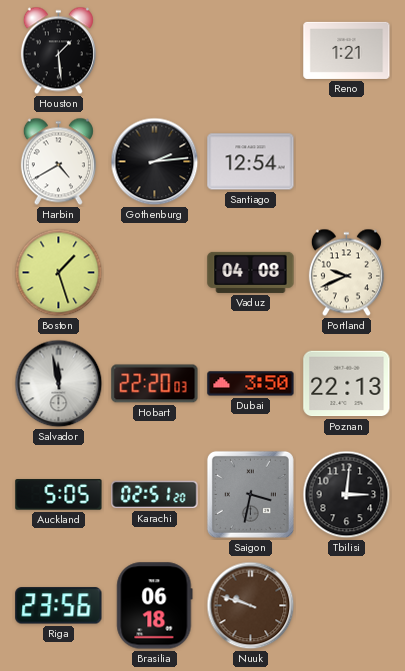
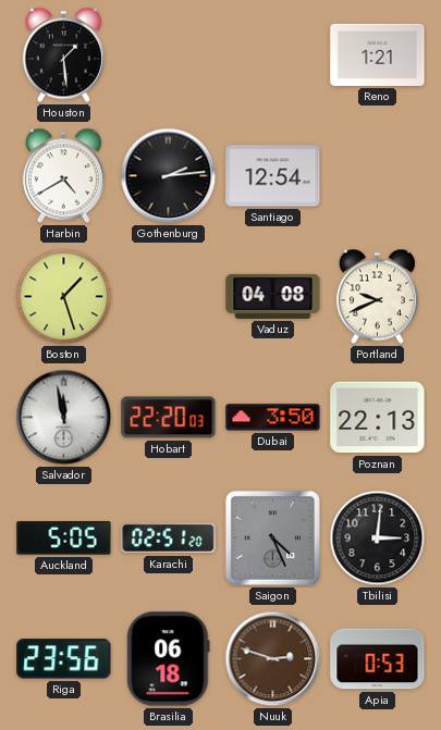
Saigon: 3:32 -> 4:26
Nuuk: 9:48 -> 2:48
Apia: none -> 0:53
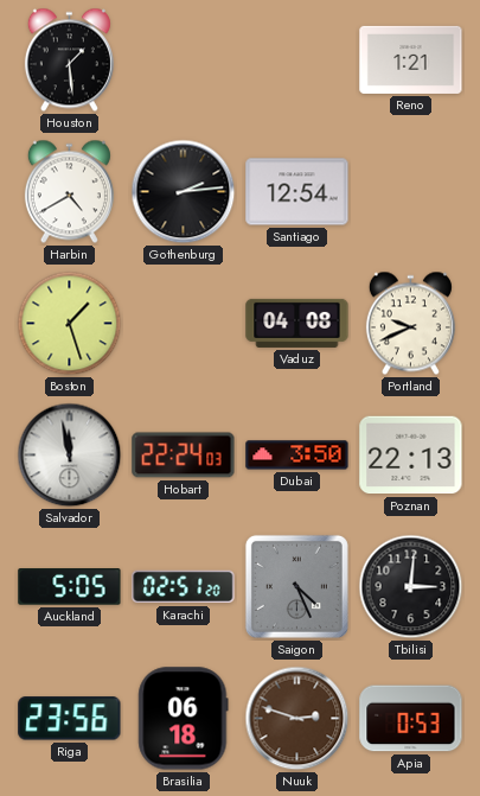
Hobart: 22:20 -> 22:24
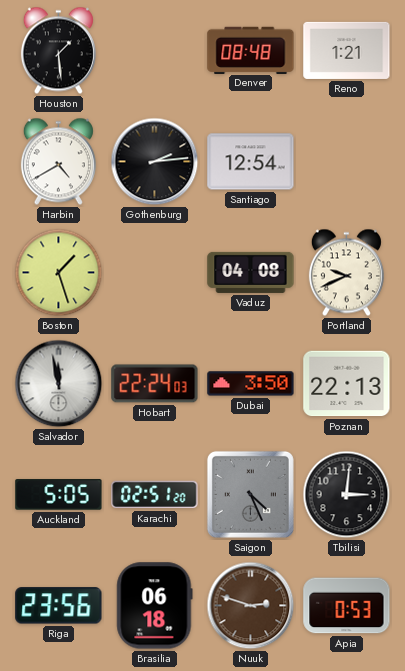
Denver: none -> 08:48
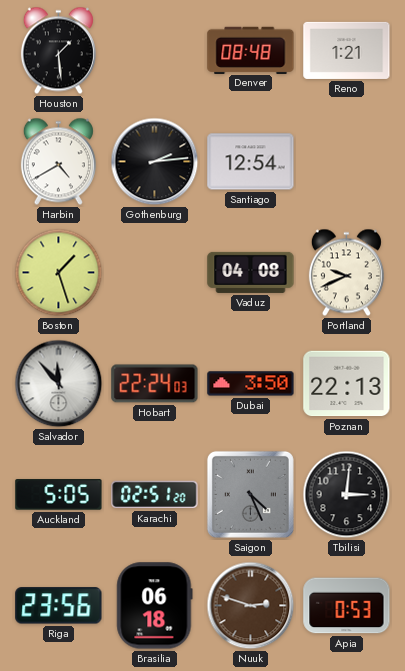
Salvador: 11:58 -> 11:53
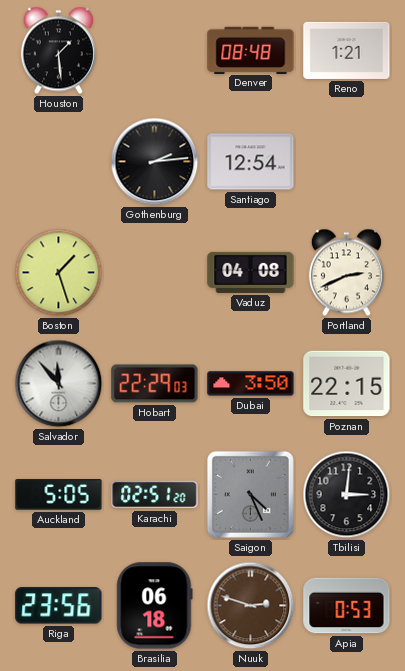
Harbin: 4:40 -> none
Portland: 9:41 -> 2:41
Hobart: 22:24 -> 22:29
Poznan: 22:13 -> 22:15
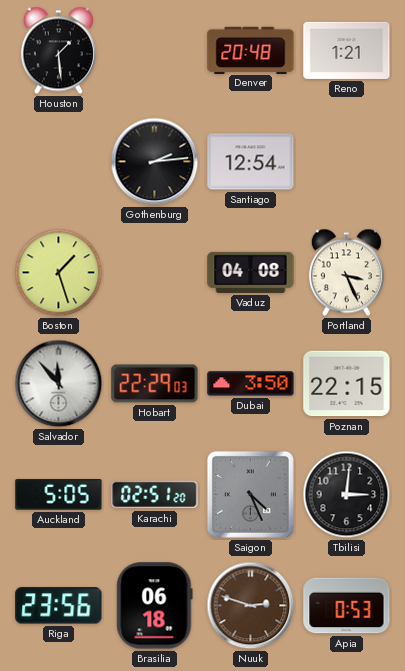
Denver: 08:48 -> 20:48
Portland: 2:41 -> 3:26
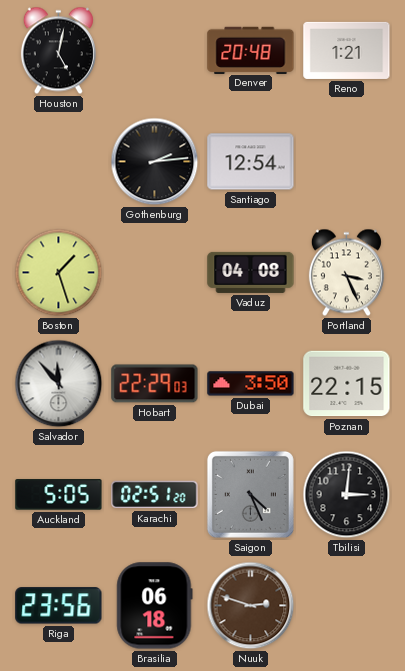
Houston: 1:29 -> 5:02
Apia: 0:53 -> none
